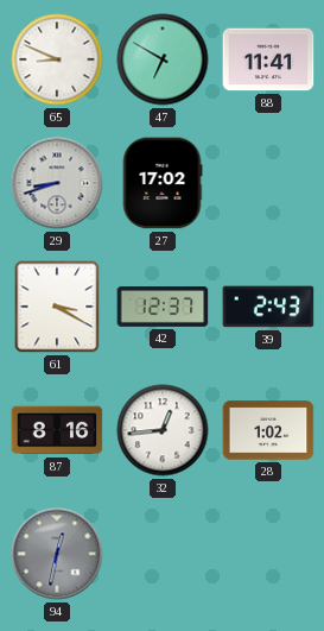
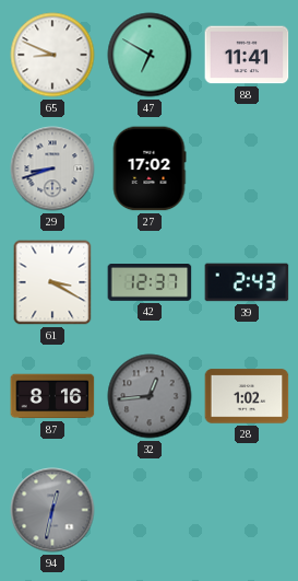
32 dial: white -> grey
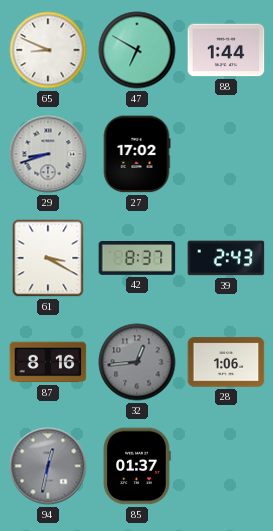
88: 11:41 -> 1:44
42: 12:37 -> 8:37
28: 1:02 -> 1:06
85: none -> 01:37
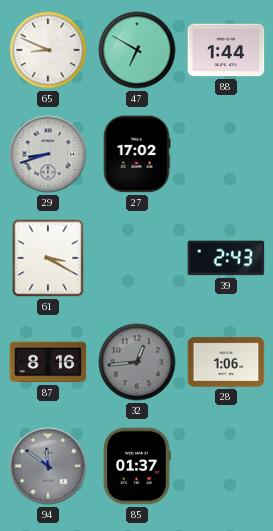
42: 8:37 -> none
94: 12:32 -> 11:51
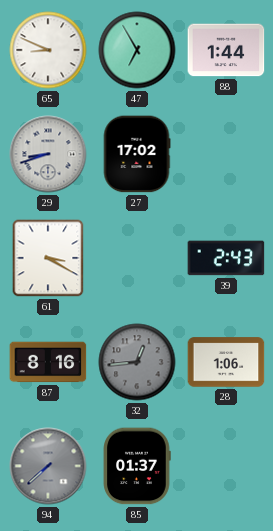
47: 6:50 -> 6:55
94: 11:51 -> 7:38
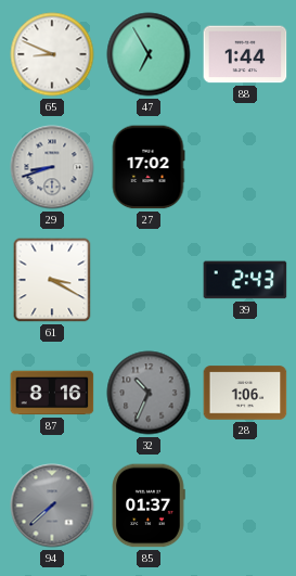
32: 12:44 -> 10:34
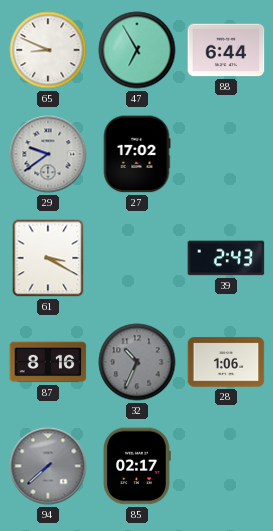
88: 1:44 -> 6:44
29: 8:42 -> 9:39
85: 01:37 -> 02:17
